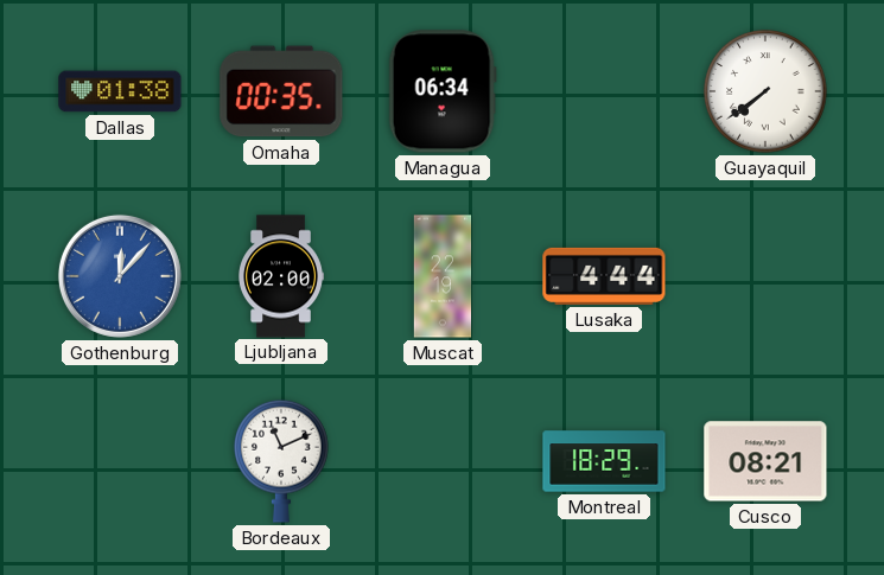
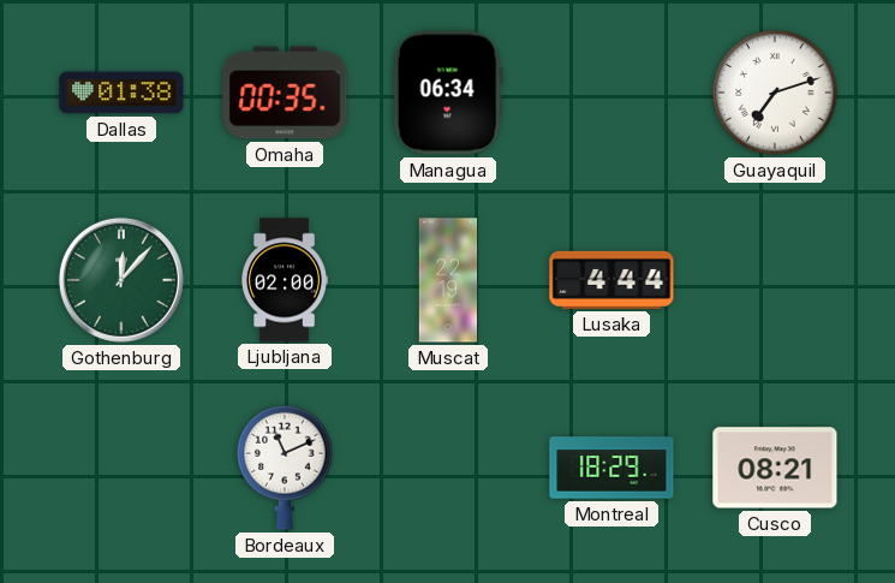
Guayaquil: 7:39 -> 7:12
Gothenburg dial: blue -> green
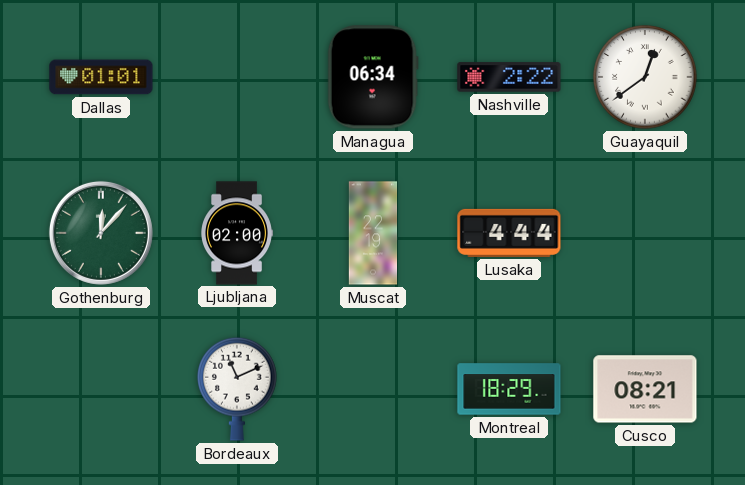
Dallas: 01:38 -> 01:01
Omaha: 00:35 -> none
Nashville: none -> 2:22
Guayaquil: 7:12 -> 12:39
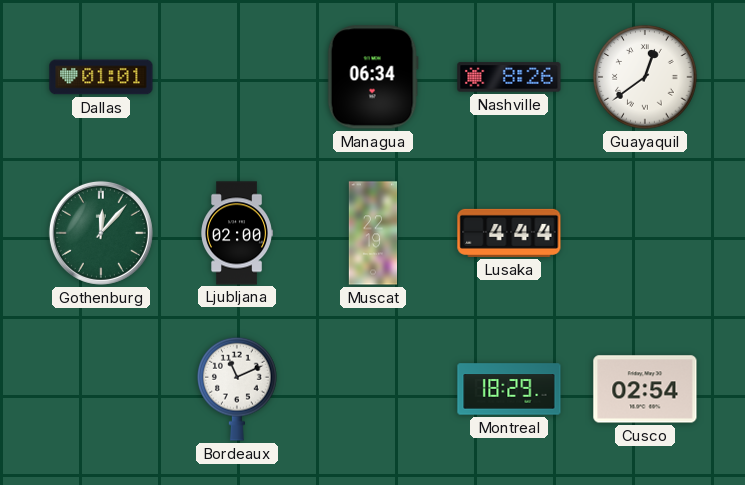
Nashville: 2:22 -> 8:26
Cusco: 08:21 -> 02:54
